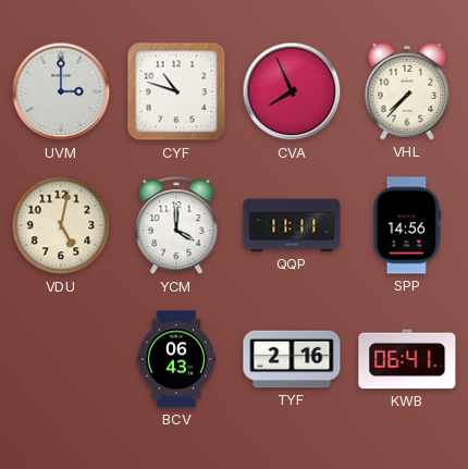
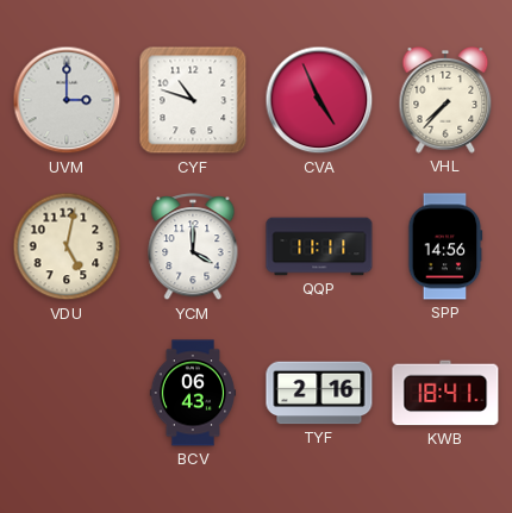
CVA: 7:56 -> 4:56
KWB: 06:41 -> 18:41
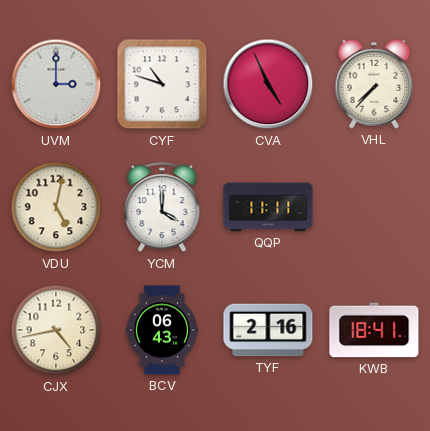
SPP: 14:56 -> none
CJX: none -> 4:43
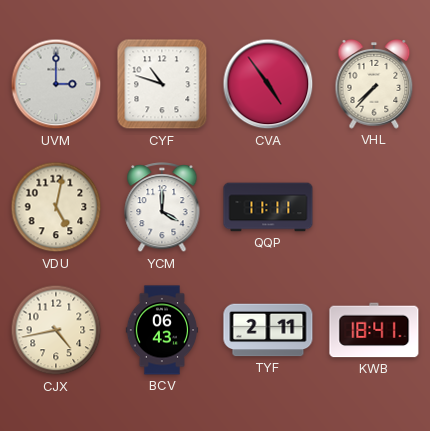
CVA: 4:56 -> 4:54
TYF: 2:16 -> 2:11
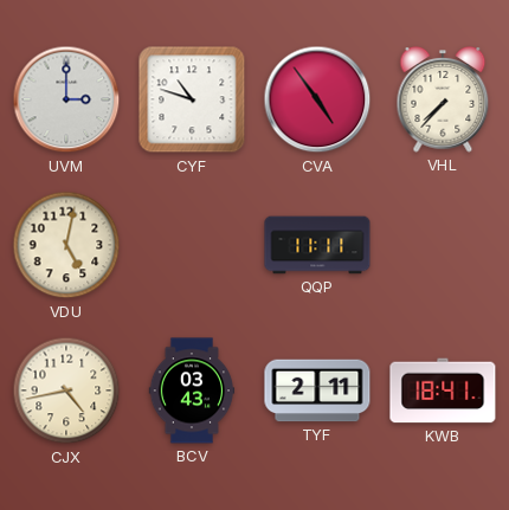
YCM: 4:00 -> none
BCV: 06:43 -> 03:43
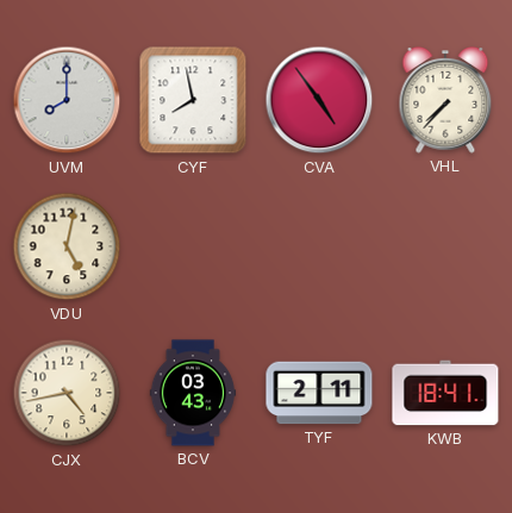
UVM: 3:00 -> 8:00
CYF: 10:48 -> 7:58
QQP: 11:11 -> none
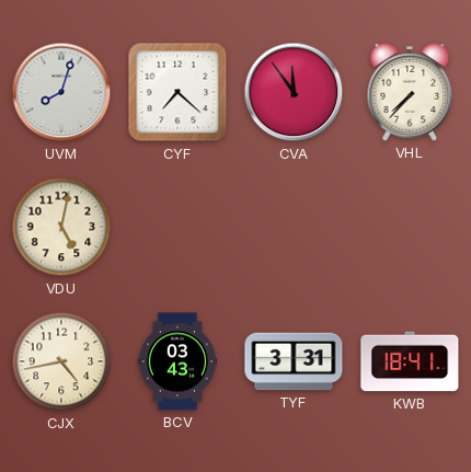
UVM: 8:00 -> 8:03
CYF: 7:58 -> 7:22
CVA: 4:54 -> 11:54
TYF: 2:11 -> 3:31
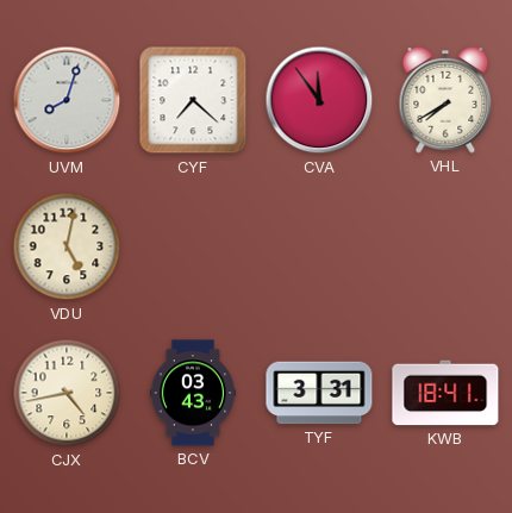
VHL: 7:37 -> 7:40
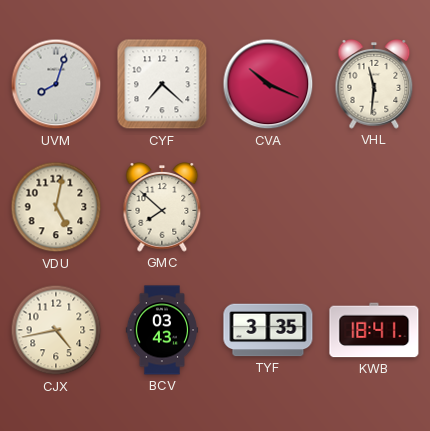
CVA: 11:54 -> 10:19
VHL: 7:40 -> 11:31
GMC: none -> 7:52
TYF: 3:31 -> 3:35
